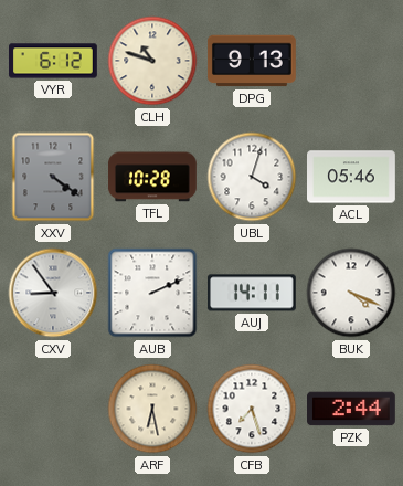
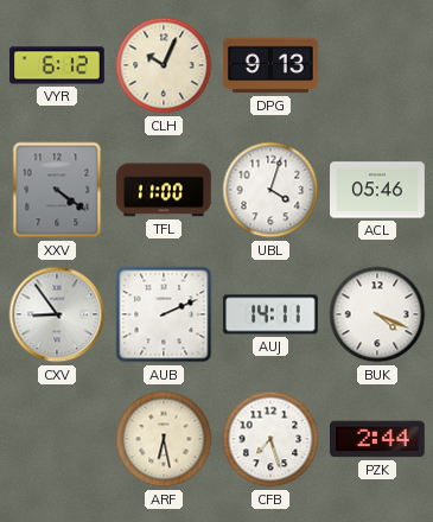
CLH: 10:48 -> 10:04
TFL: 10:28 -> 11:00
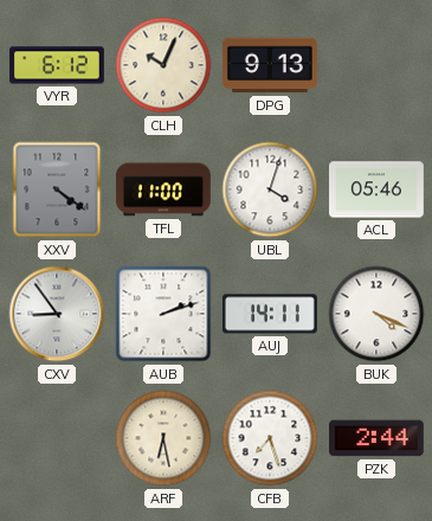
AUB: 2:11 -> 2:12
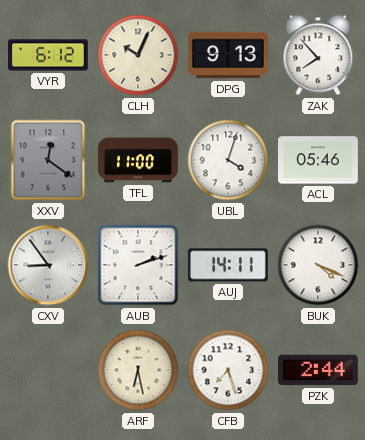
ZAK: none -> 7:53
XXV: 4:21 -> 12:21
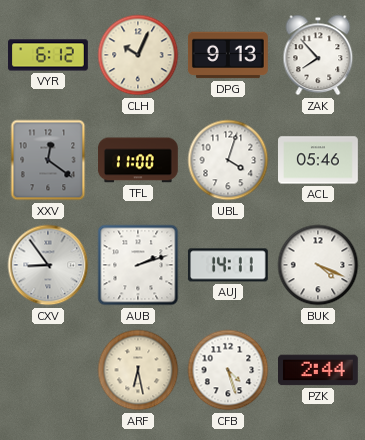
CFB: 7:27 -> 4:27
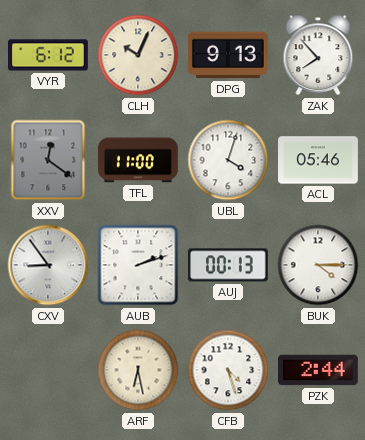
AUJ: 14:11 -> 00:13
BUK: 4:19 -> 4:15
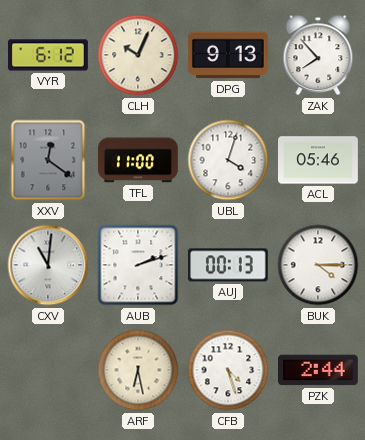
CXV: 8:54 -> 11:01
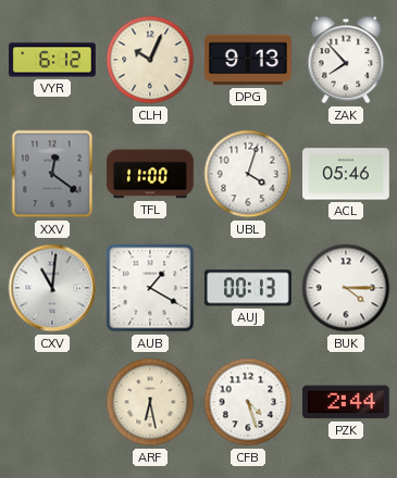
AUB: 2:12 -> 1:20
